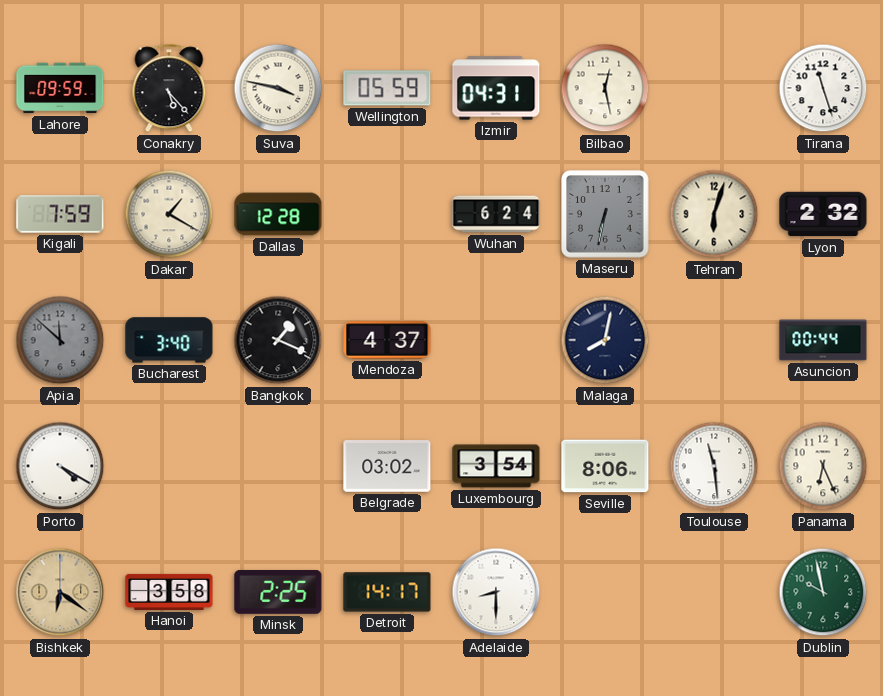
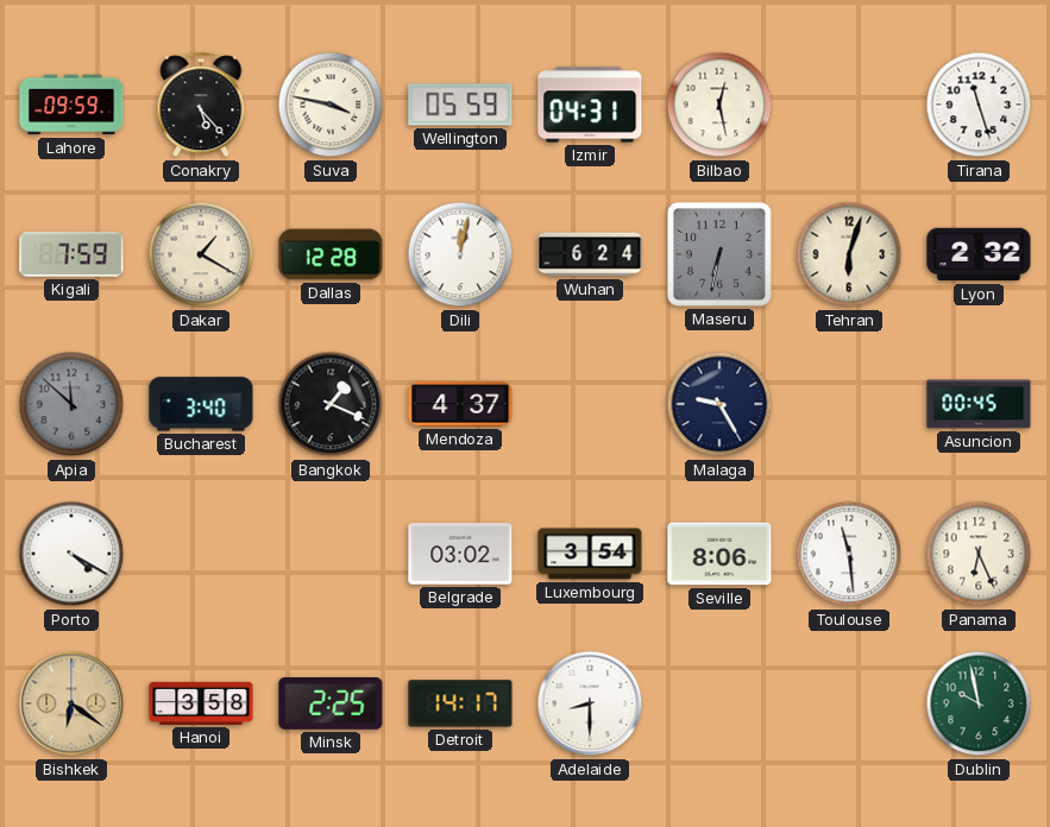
Dili: none -> 12:02
Malaga: 8:02 -> 9:25
Asuncion: 00:44 -> 00:45
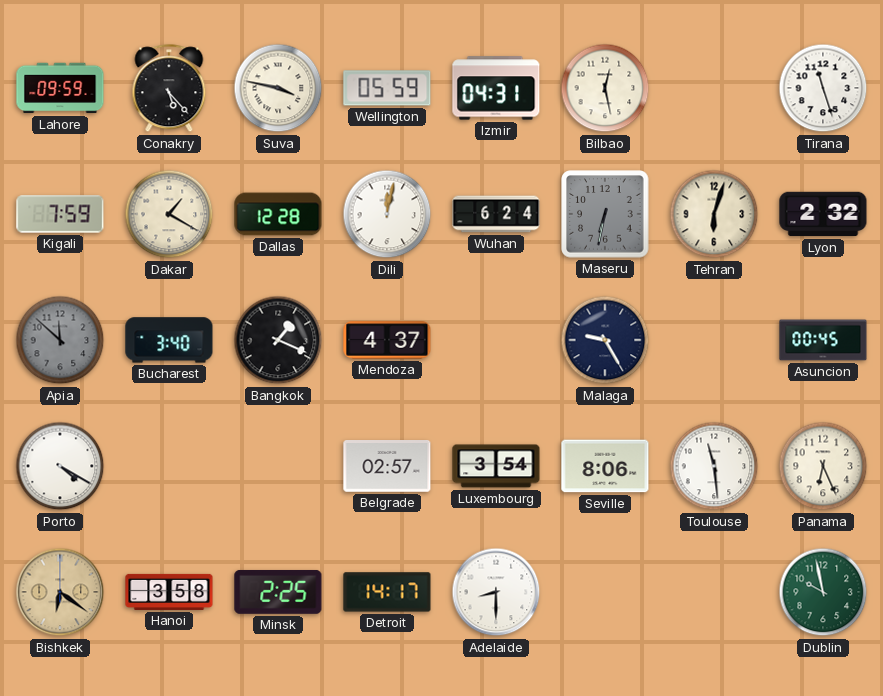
Belgrade: 03:02 -> 02:57
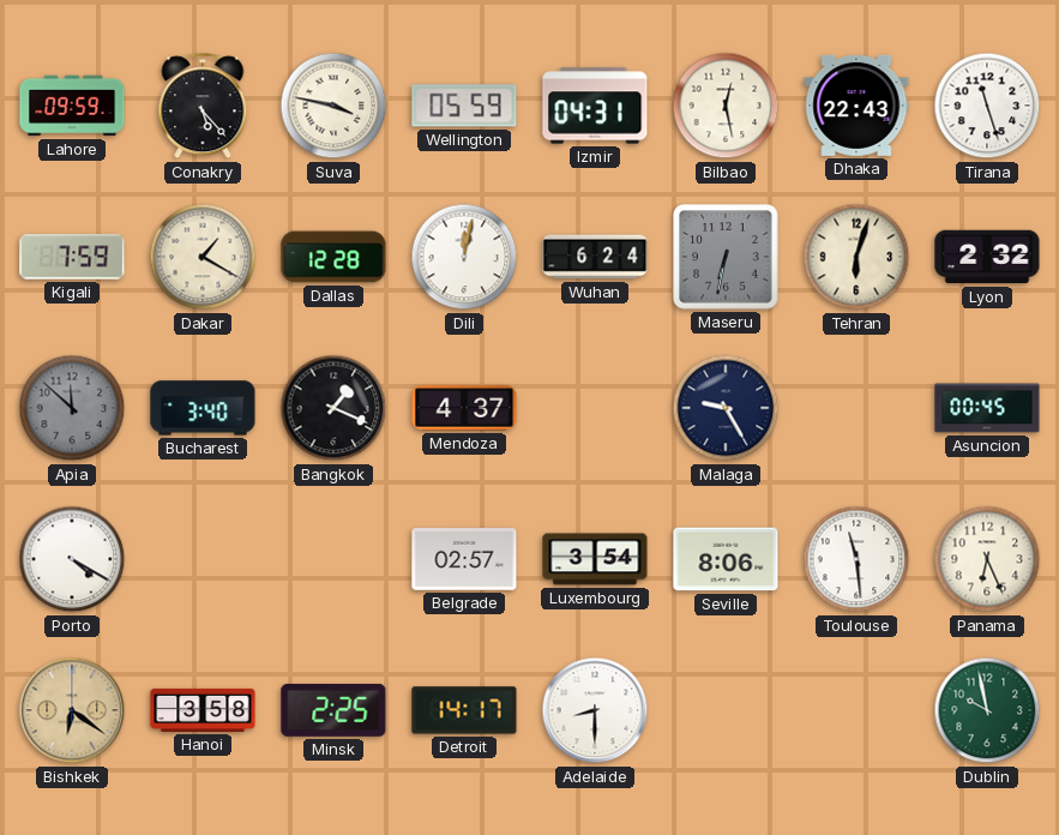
Dhaka: none -> 22:43
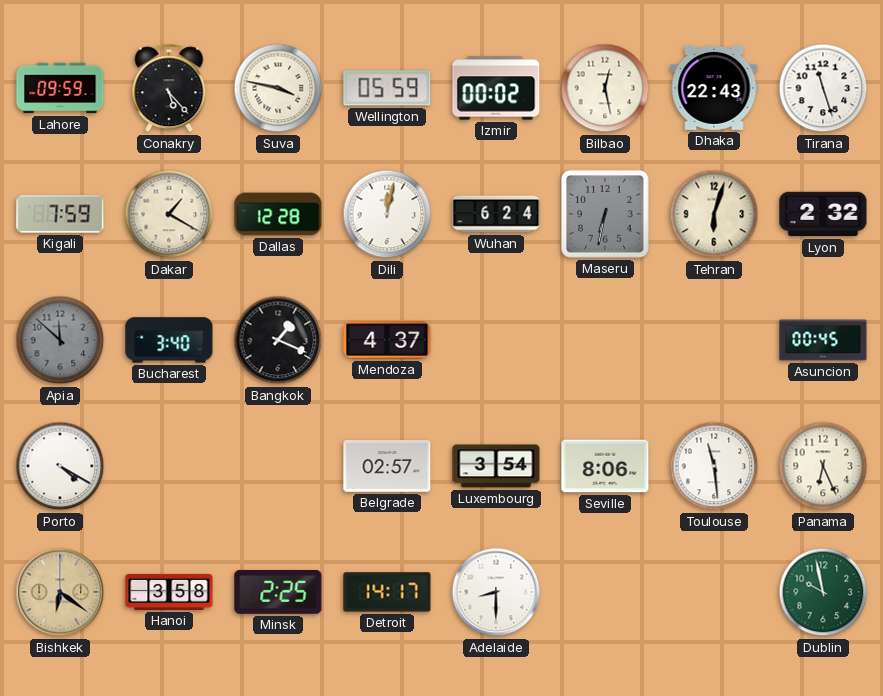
Izmir: 04:31 -> 00:02
Malaga: 9:25 -> none
